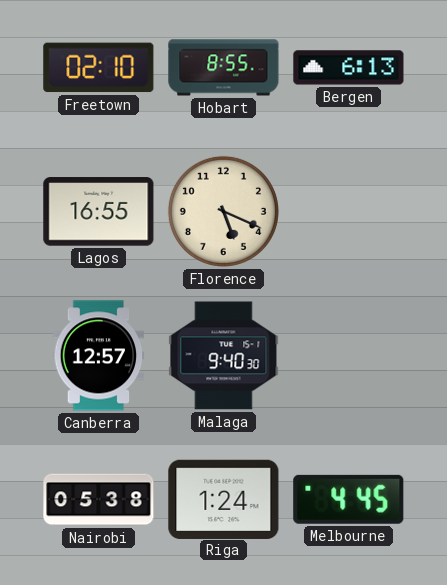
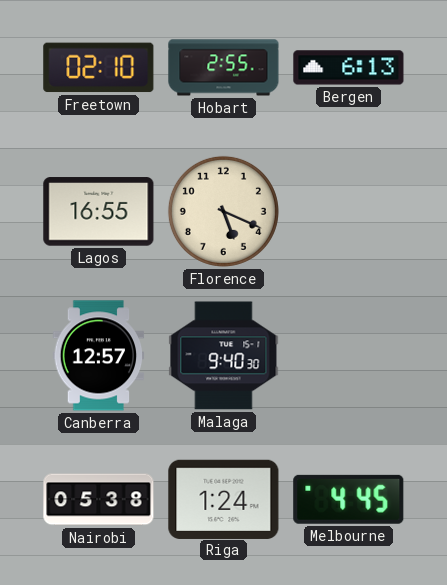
Hobart: 8:55 -> 2:55
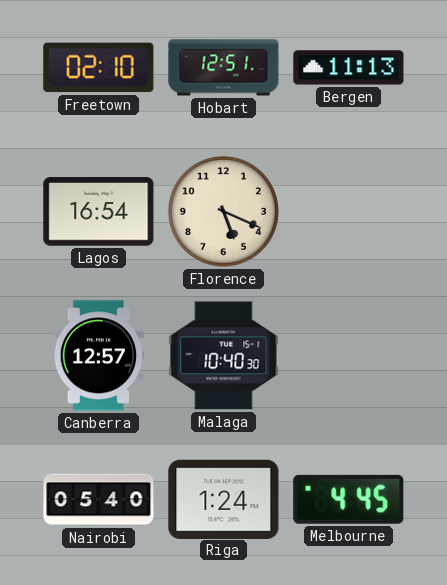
Hobart: 2:55 -> 12:51
Bergen: 6:13 -> 11:13
Lagos: 16:55 -> 16:54
Malaga: 9:40 -> 10:40
Nairobi: 05:38 -> 05:40
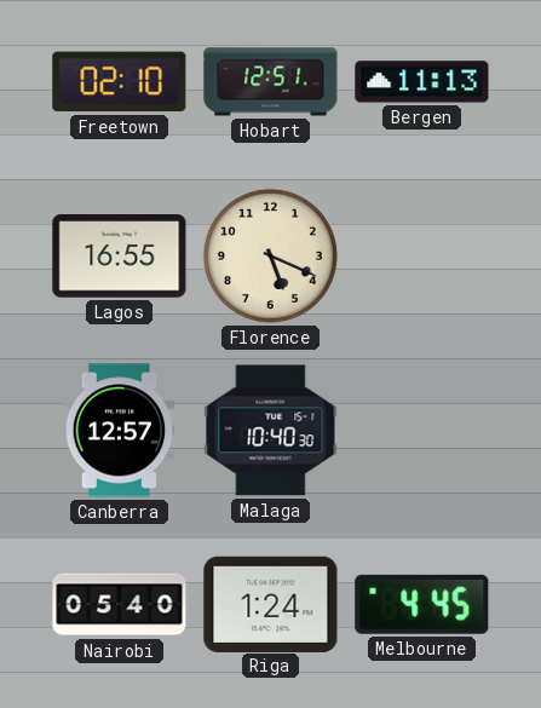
Lagos: 16:54 -> 16:55
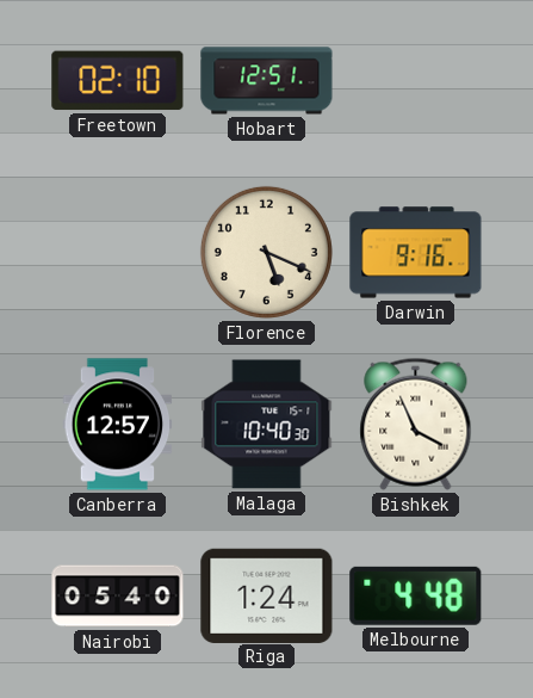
Bergen: 11:13 -> none
Lagos: 16:55 -> none
Darwin: none -> 9:16
Bishkek: none -> 3:56
Melbourne: 4:45 -> 4:48
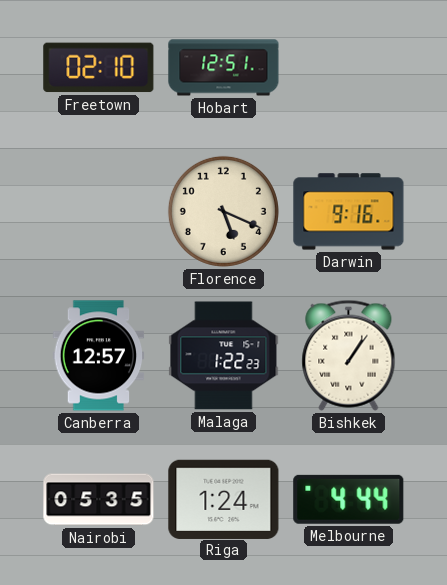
Malaga: 10:40 -> 1:22
Bishkek: 3:56 -> 1:06
Nairobi: 05:40 -> 05:35
Melbourne: 4:48 -> 4:44
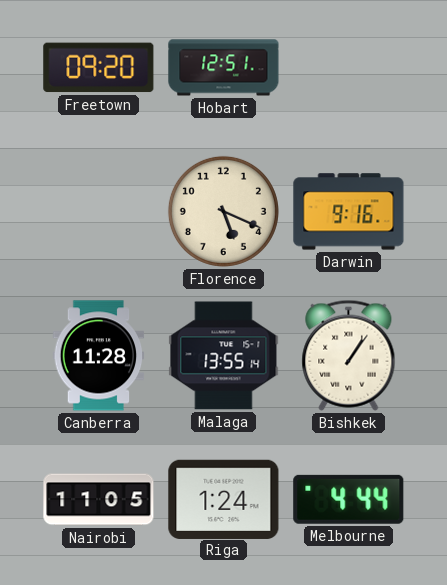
Freetown: 02:10 -> 09:20
Canberra: 12:57 -> 11:28
Malaga: 1:22 -> 13:55
Nairobi: 05:35 -> 11:05
